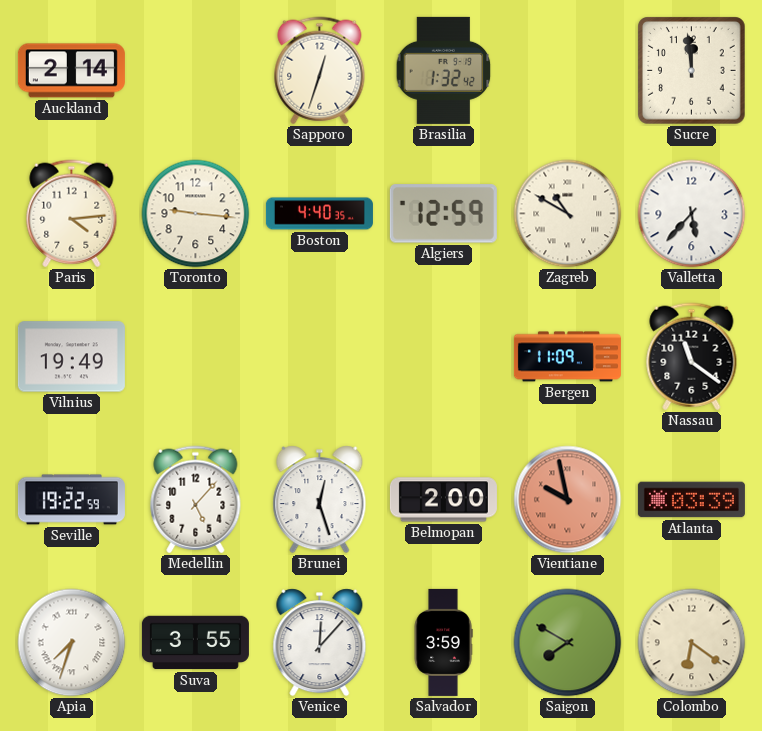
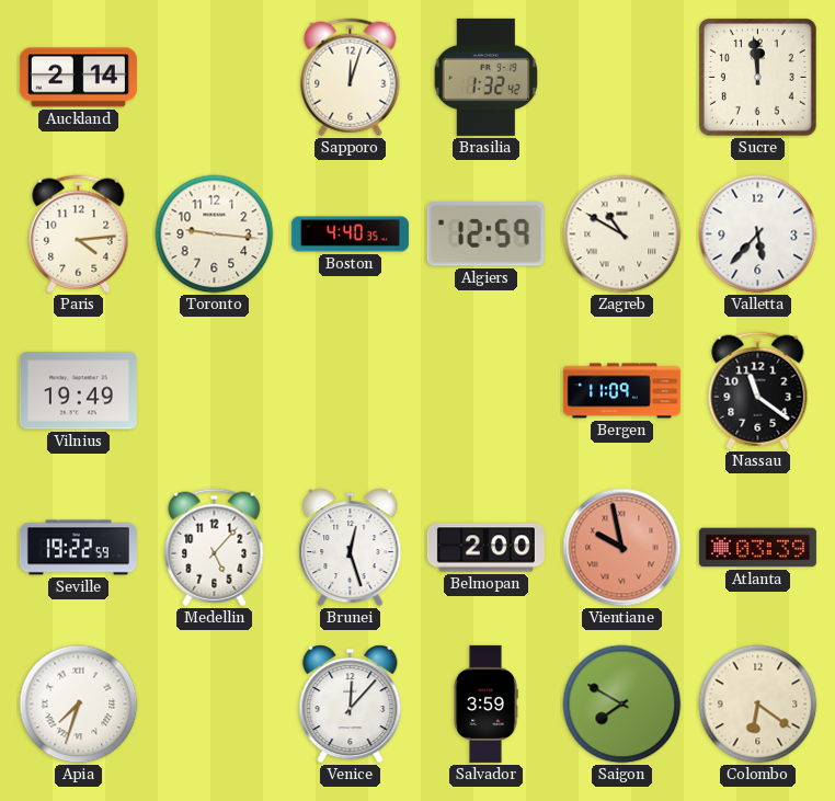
Sapporo: 12:33 -> 12:03
Suva: 3:55 -> none
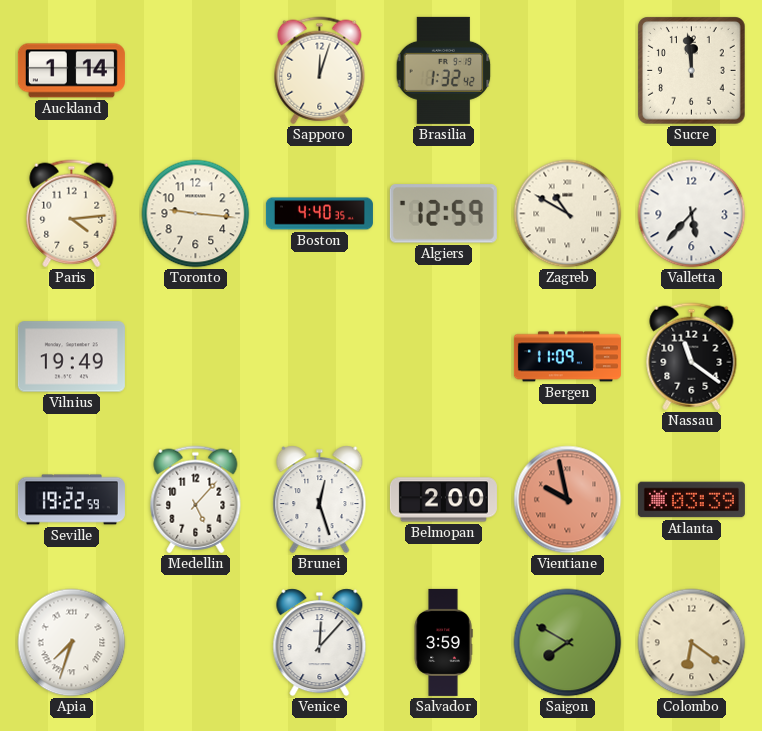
Auckland: 2:14 -> 1:14
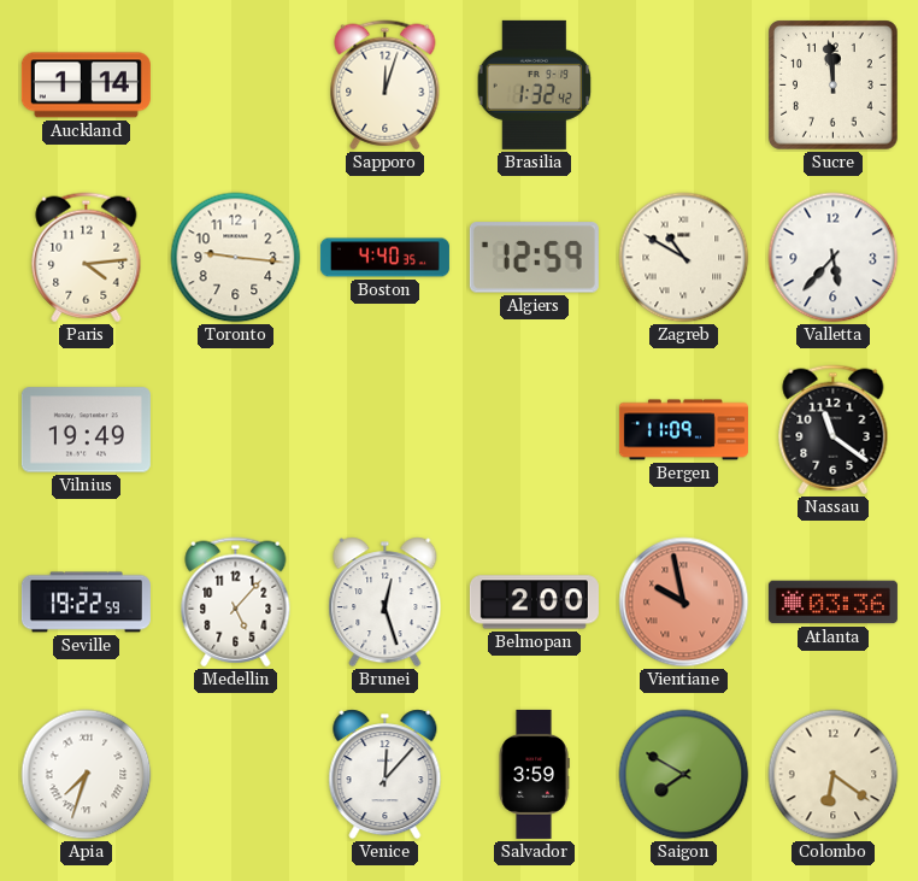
Atlanta: 03:39 -> 03:36
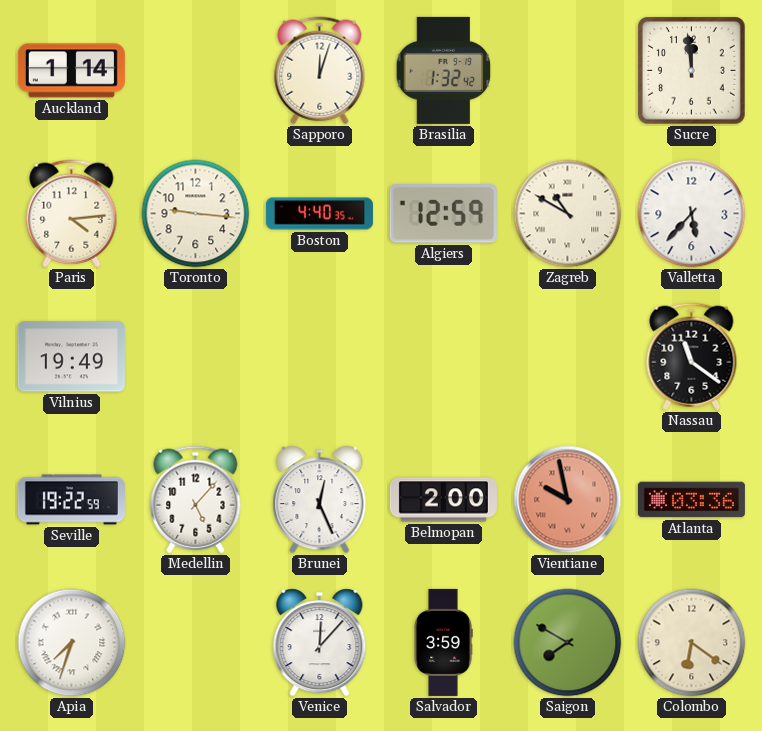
Bergen: 11:09 -> none
Brunei: 12:27 -> 12:26
